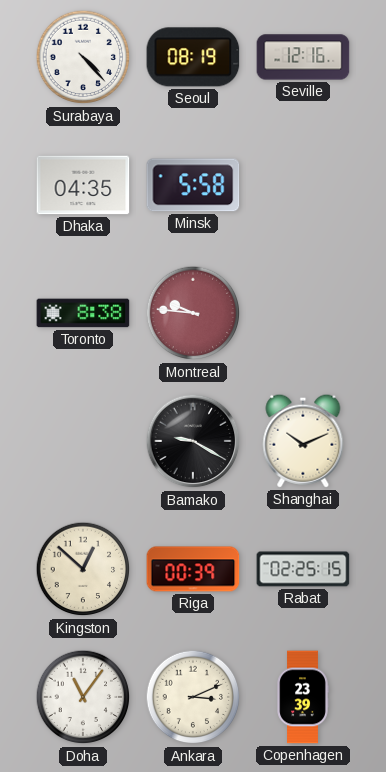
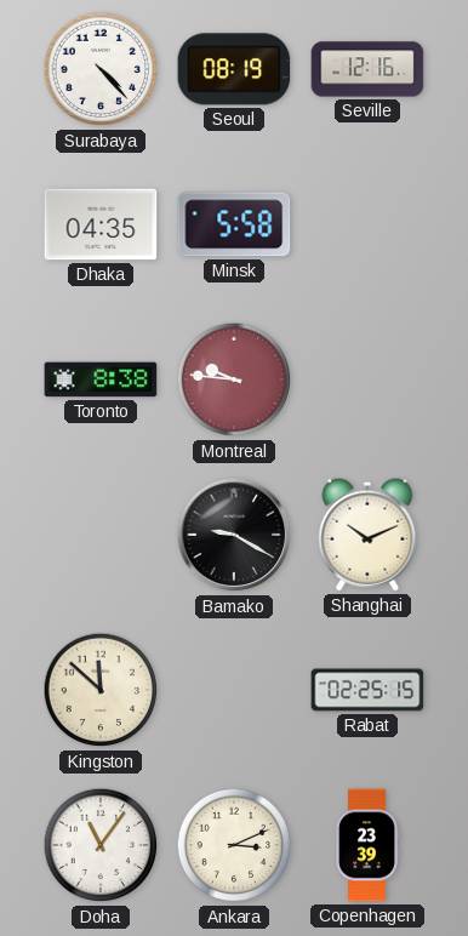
Kingston: 12:52 -> 11:52
Riga: 00:39 -> none
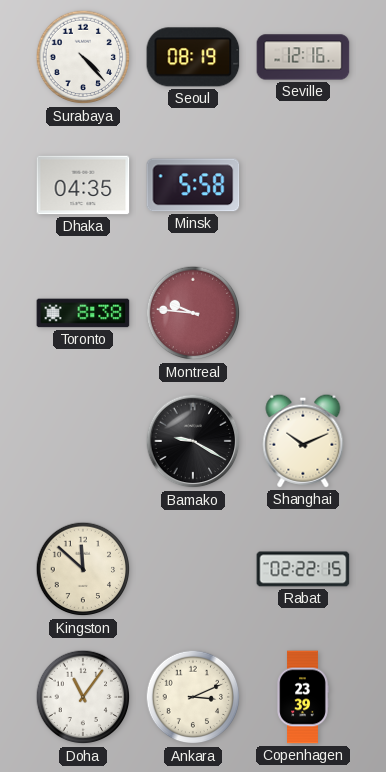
Rabat: 02:25 -> 02:22
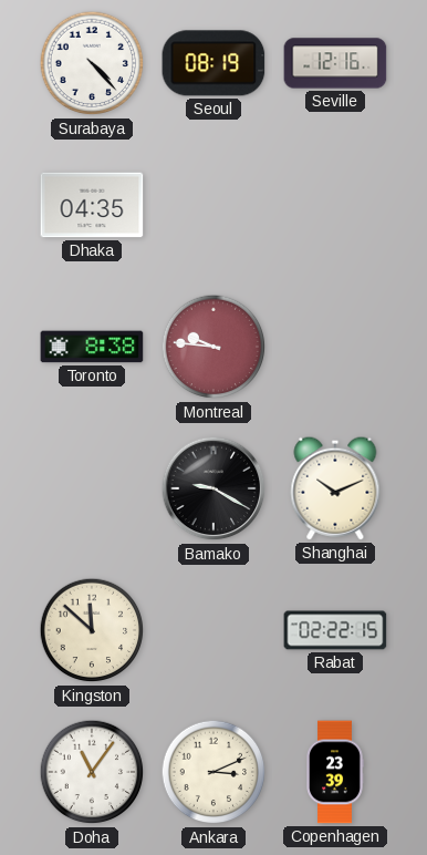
Minsk: 5:58 -> none
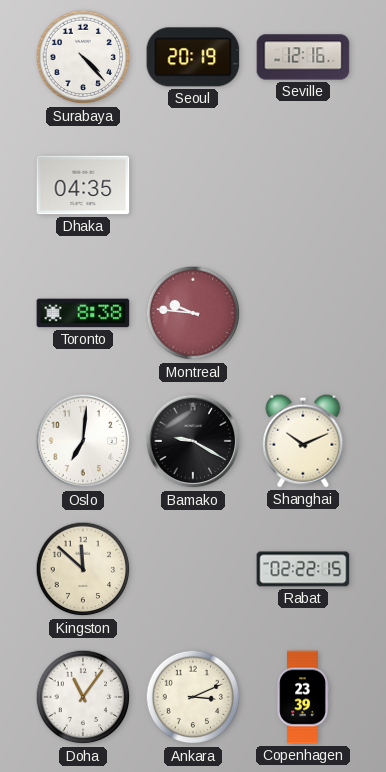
Seoul: 08:19 -> 20:19
Oslo: none -> 7:01
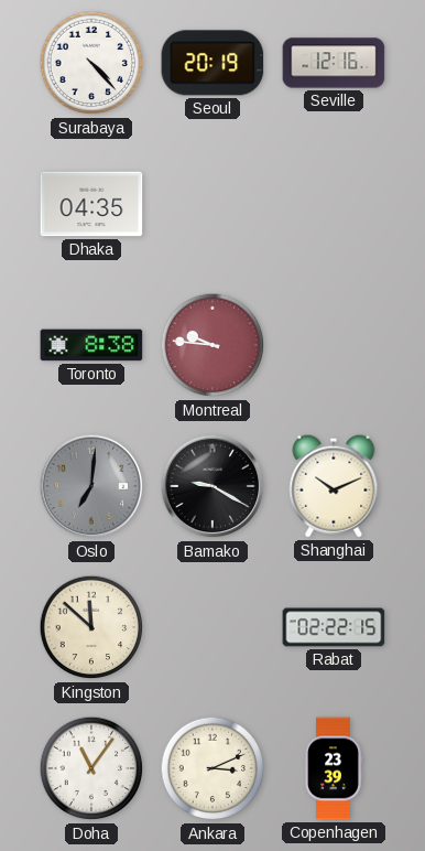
Oslo dial: white -> grey
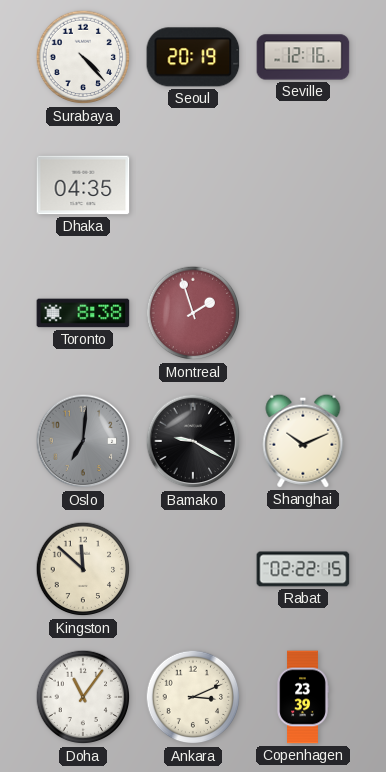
Montreal: 9:46 -> 1:57
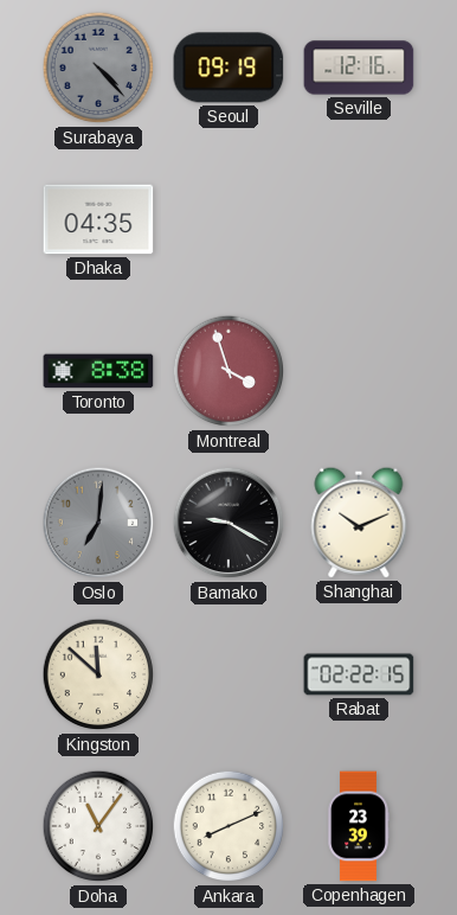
Surabaya dial: white -> grey
Seoul: 20:19 -> 09:19
Montreal: 1:57 -> 3:57
Ankara: 3:11 -> 8:11
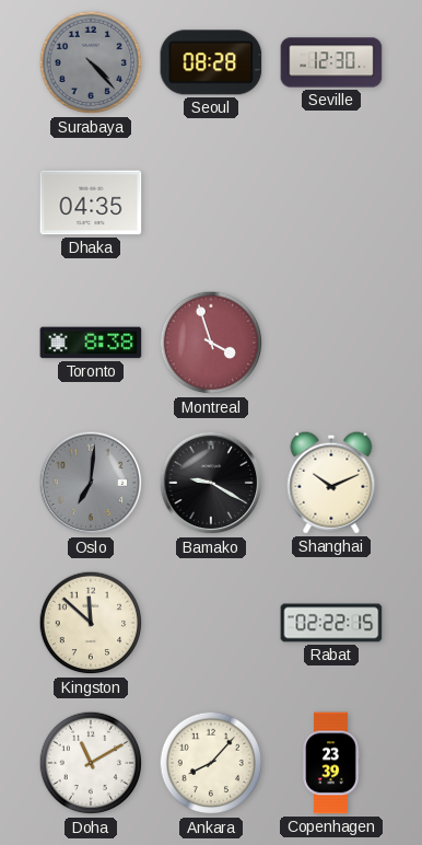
Seoul: 09:19 -> 08:28
Seville: 12:16 -> 12:30
Doha: 11:06 -> 11:10
Ankara: 8:11 -> 8:07
